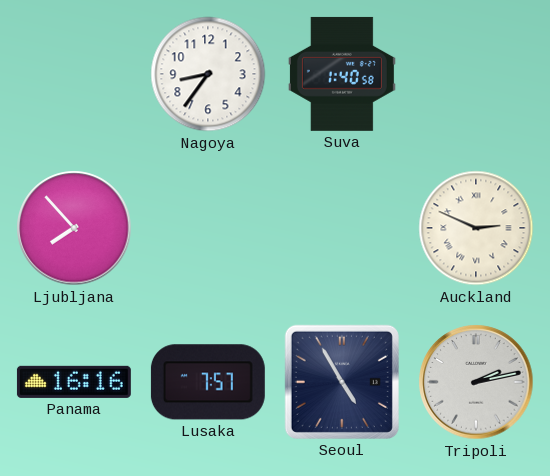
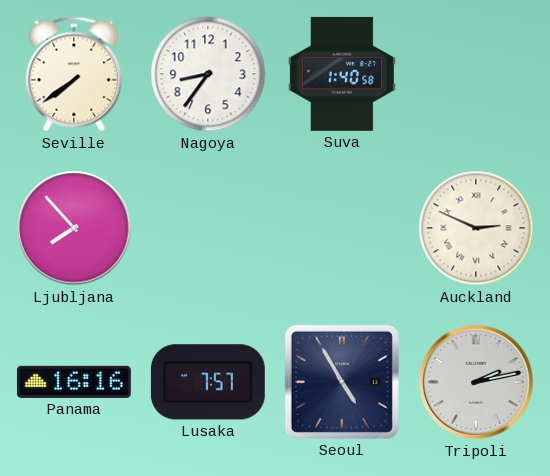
Seville: none -> 7:39
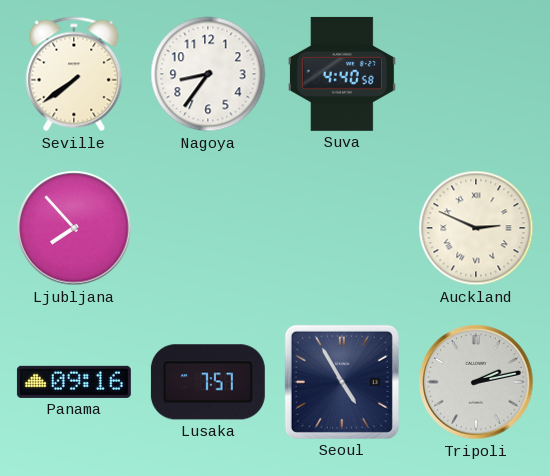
Suva: 1:40 -> 4:40
Panama: 16:16 -> 09:16
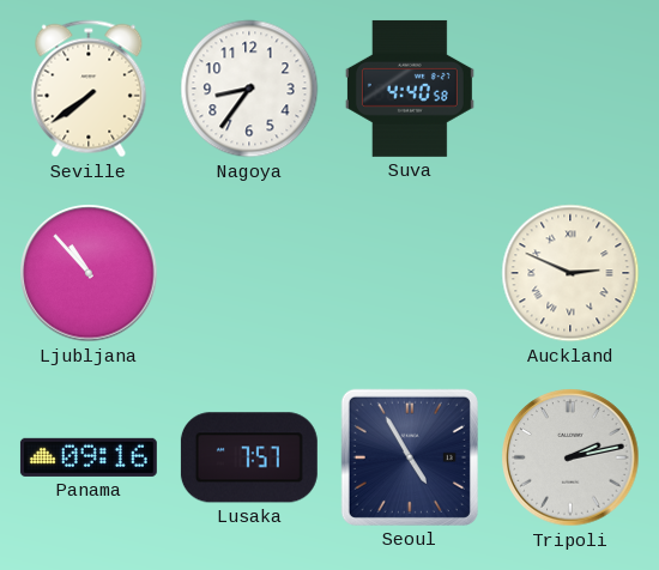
Ljubljana: 7:53 -> 10:53
